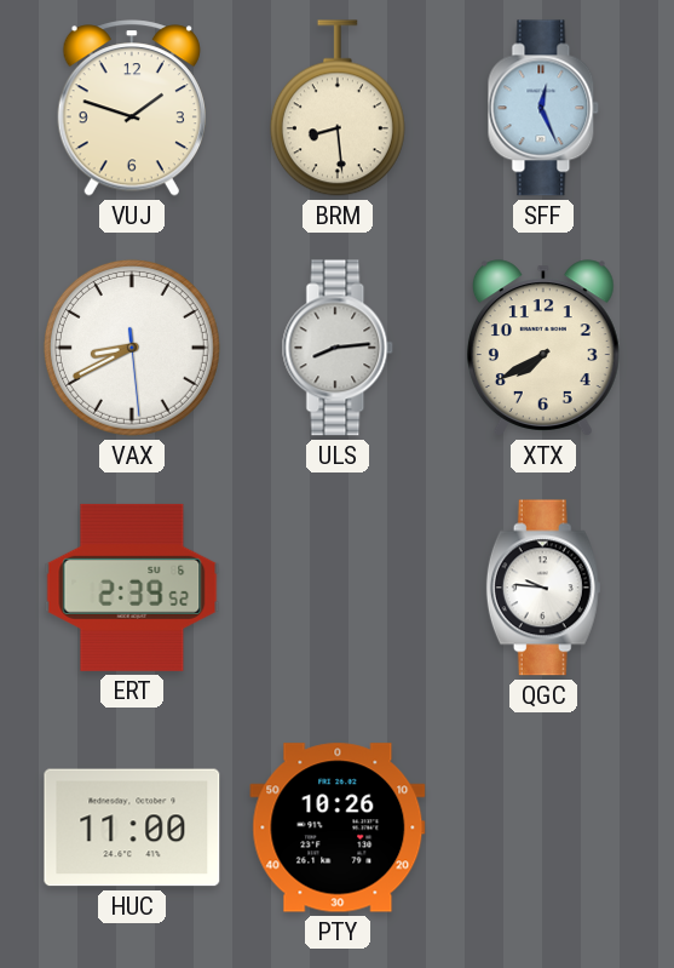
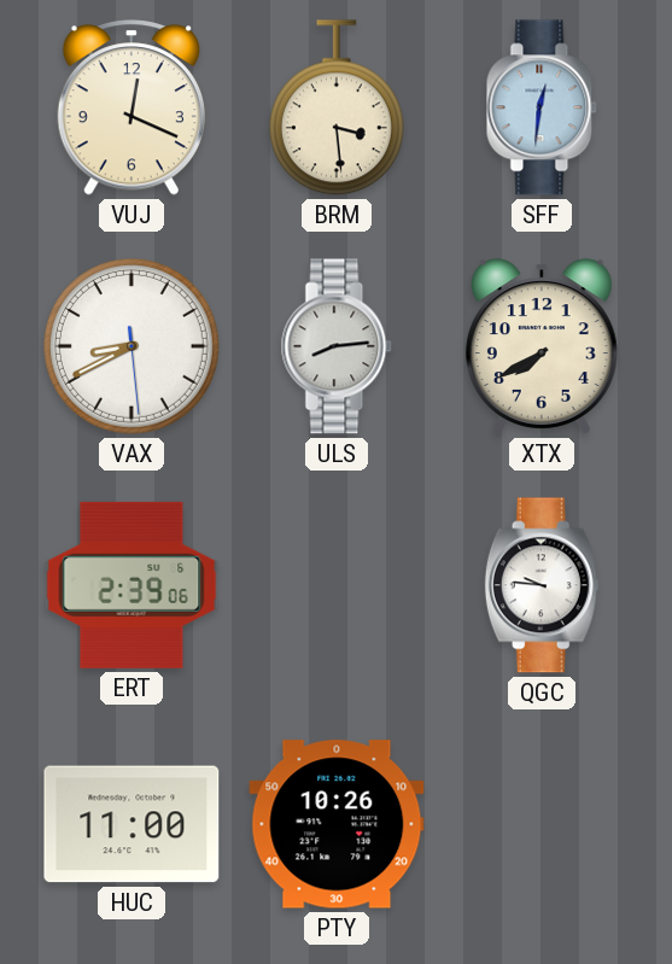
VUJ: 1:48 -> 12:19
BRM: 8:29 -> 3:29
SFF: 12:26 -> 12:31
ERT: 2:39:52 -> 2:39:06
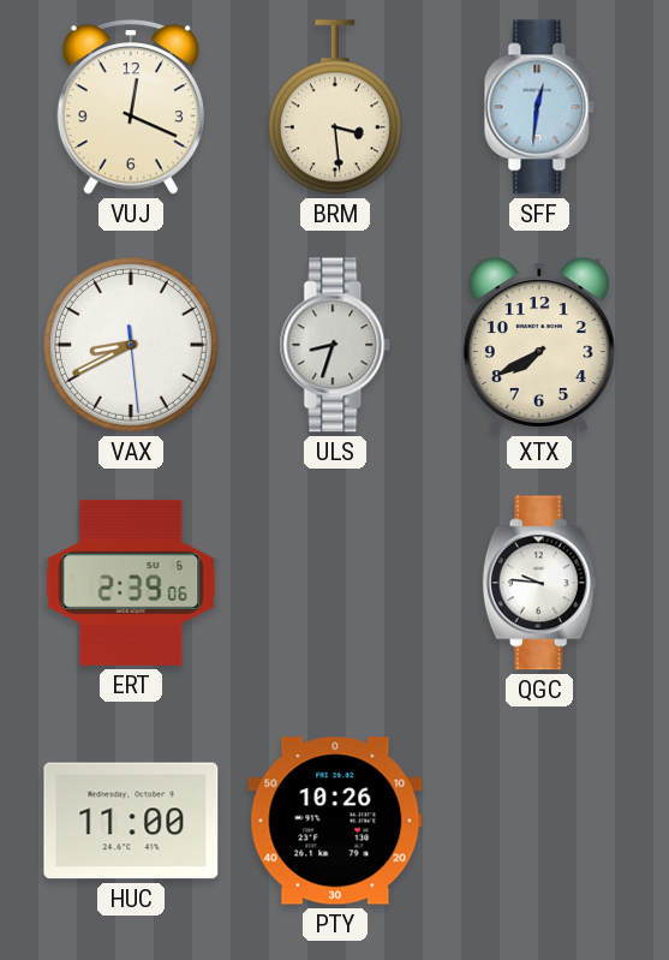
ULS: 8:14 -> 8:33
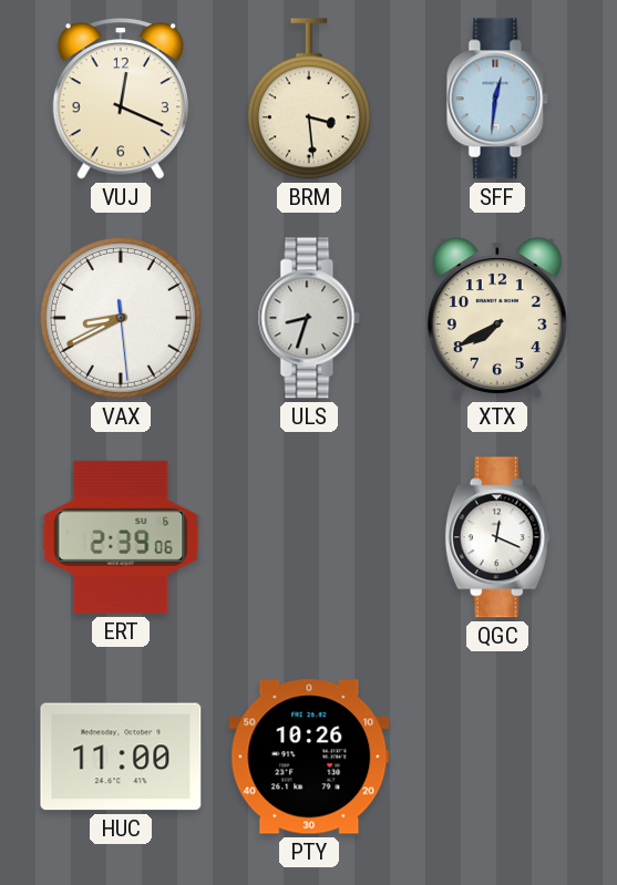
QGC: 9:46 -> 12:19
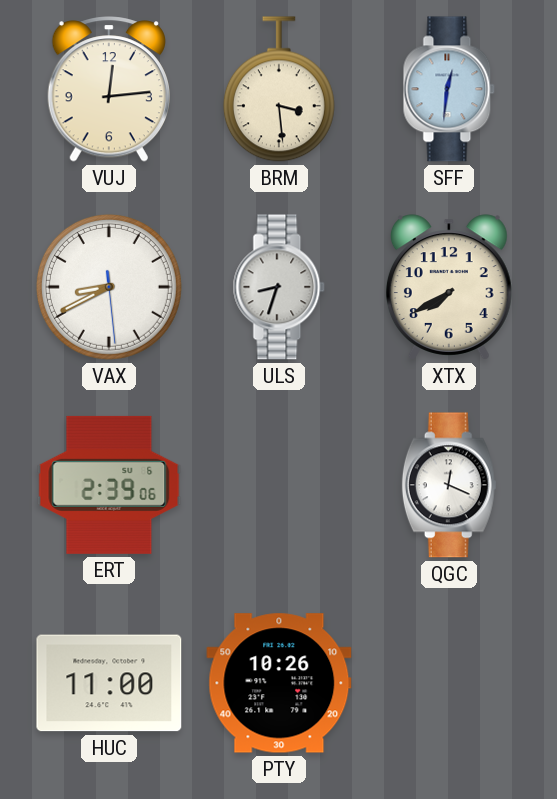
VUJ: 12:19 -> 12:14
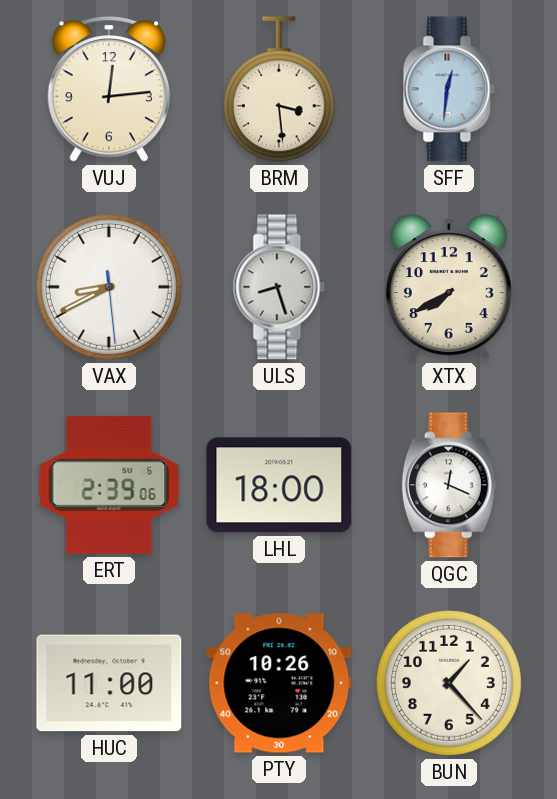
ULS: 8:33 -> 8:27
LHL: none -> 18:00
BUN: none -> 1:23
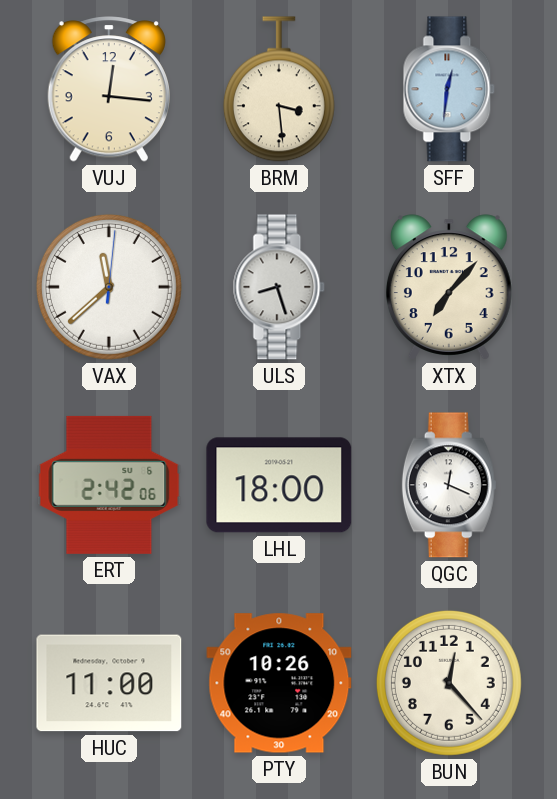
VUJ: 12:14 -> 12:16
VAX: 8:40 -> 11:38
XTX: 7:40 -> 7:07
ERT: 2:39 -> 2:42
BUN: 1:23 -> 12:23
